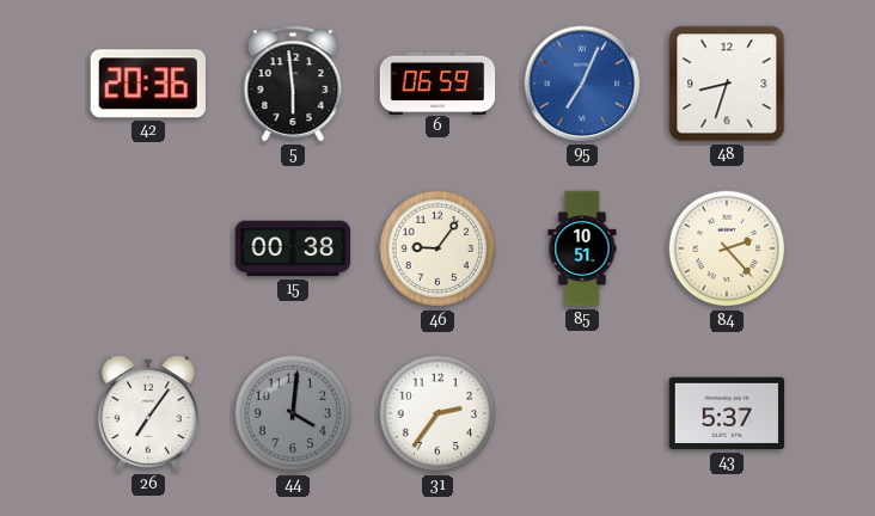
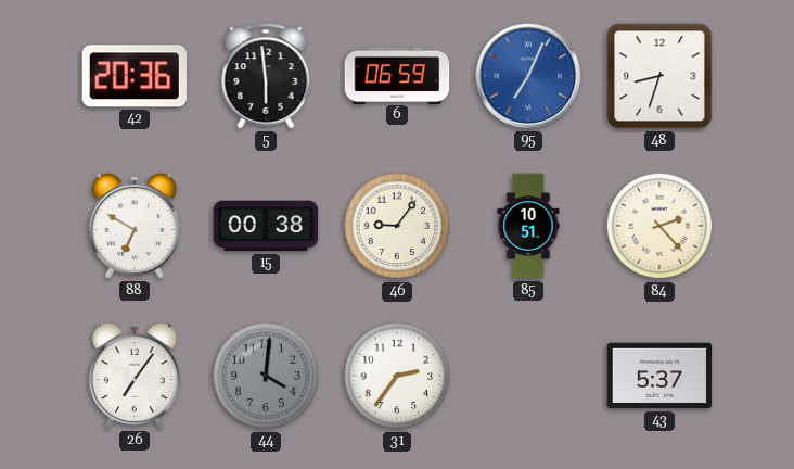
88: none -> 6:50
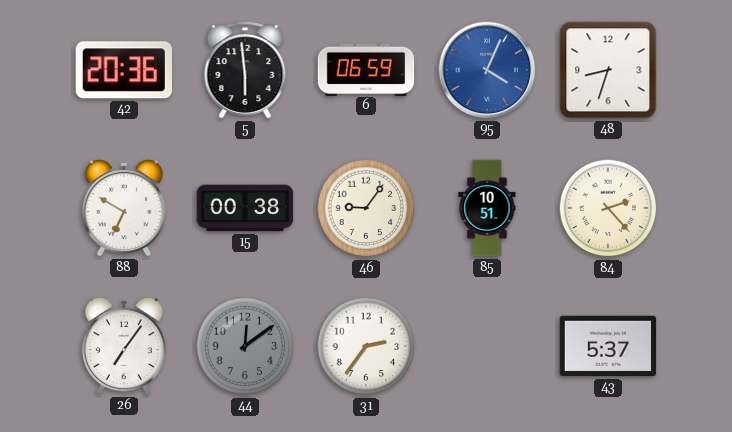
95: 7:04 -> 4:04
44: 4:01 -> 12:09
